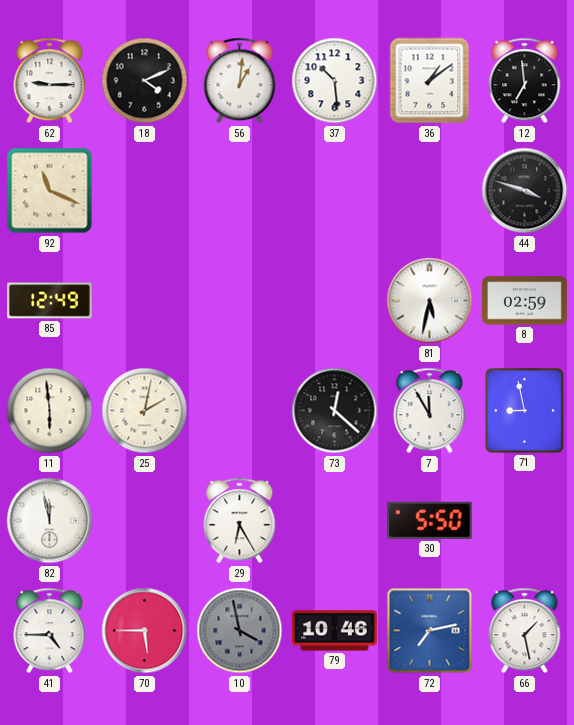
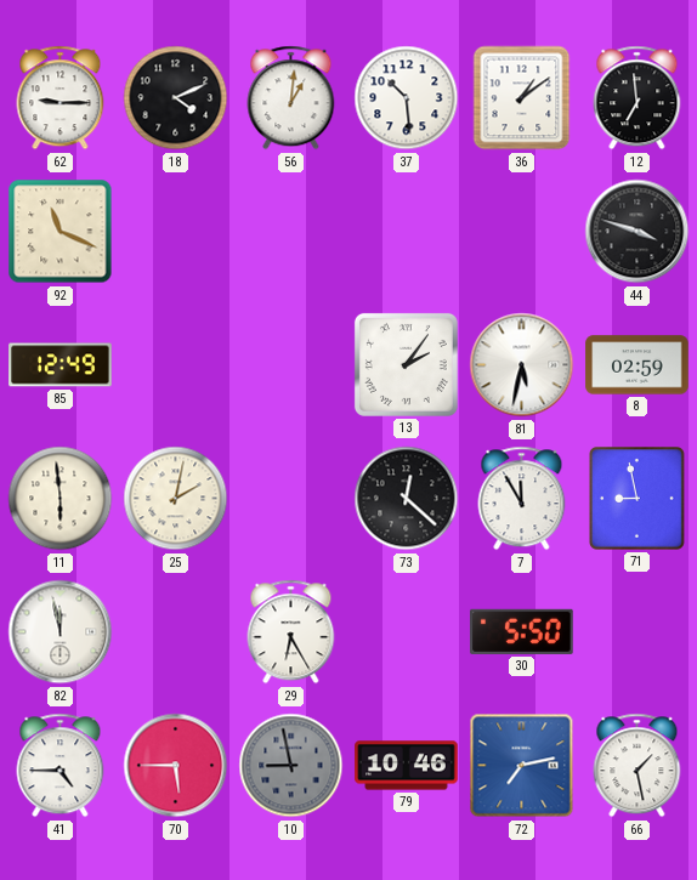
13: none -> 2:06
10: 3:58 -> 8:58
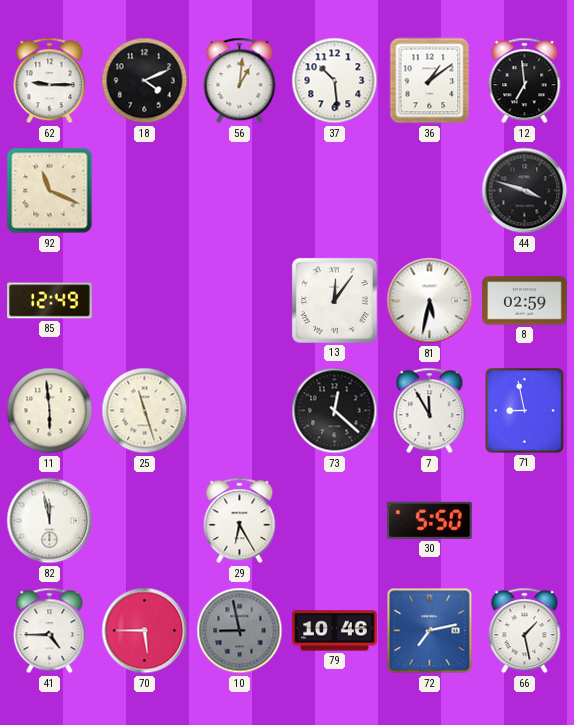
13: 2:06 -> 12:06
25: 2:02 -> 11:27
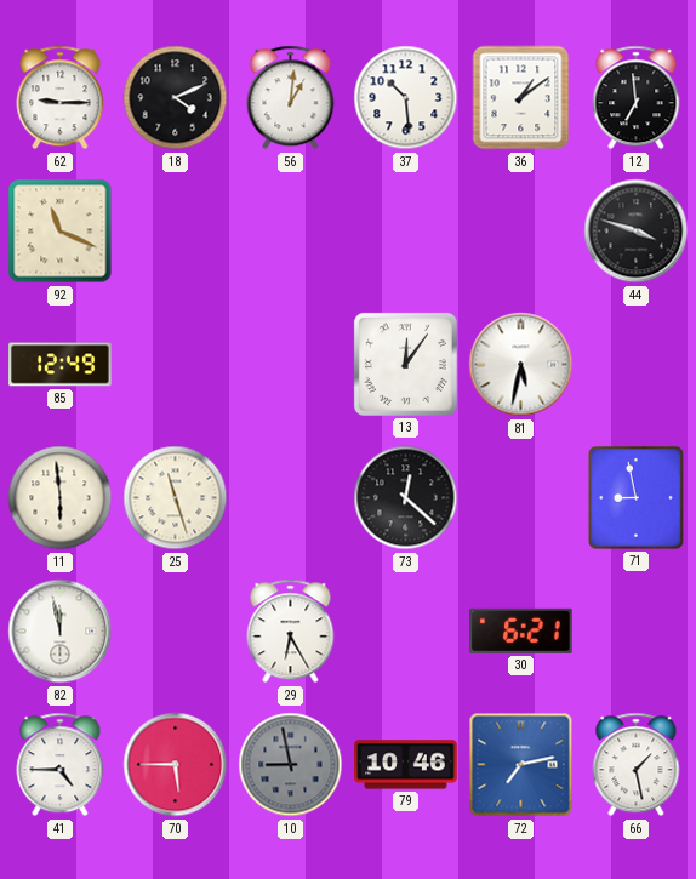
8: 02:59 -> none
7: 11:55 -> none
30: 5:50 -> 6:21
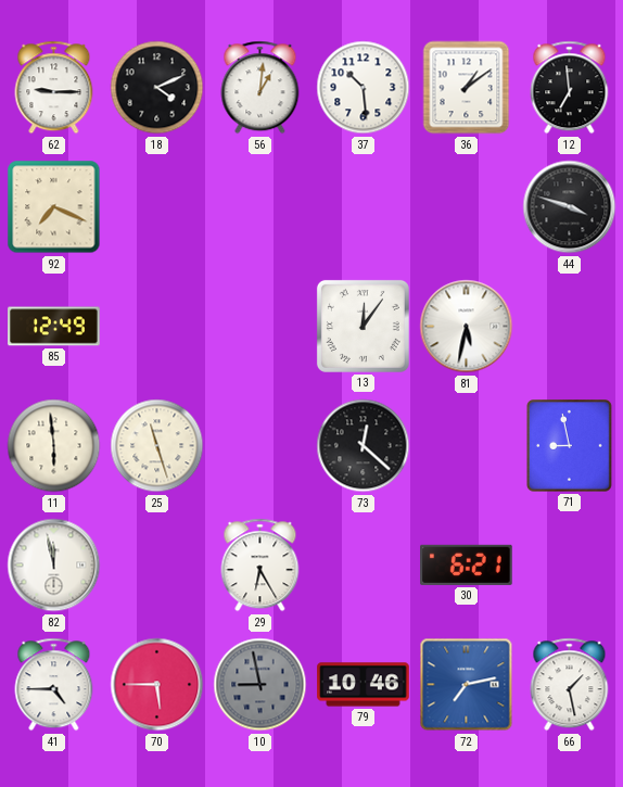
92: 11:19 -> 7:19
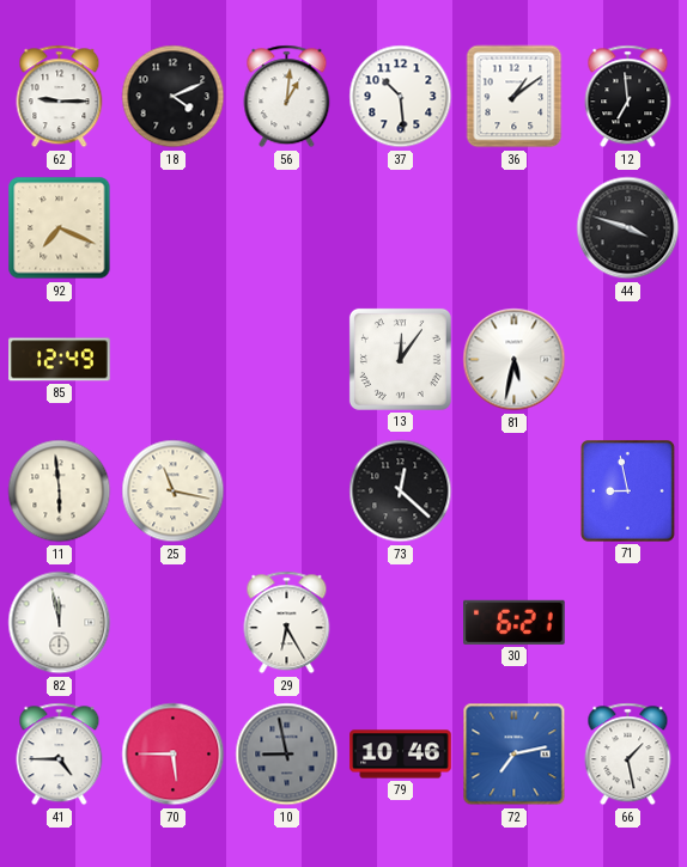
25: 11:27 -> 11:17
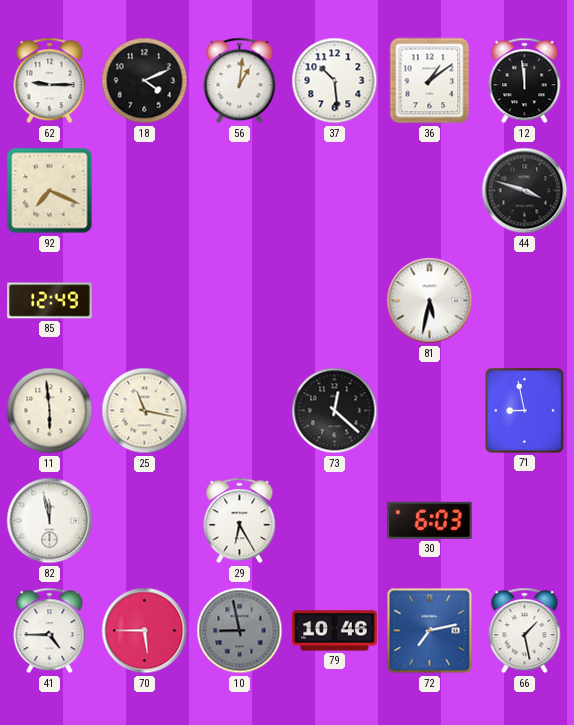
12: 6:59 -> 11:59
13: 12:06 -> none
30: 6:21 -> 6:03
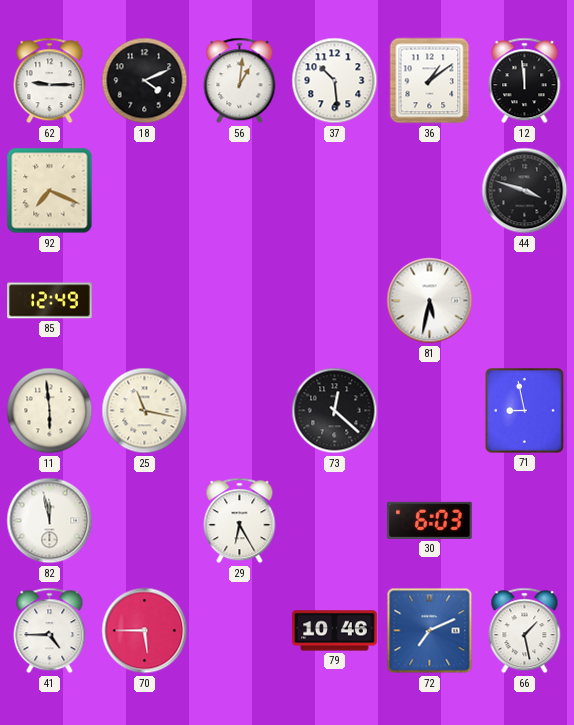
10: 8:58 -> none
72: 7:13 -> 7:11
